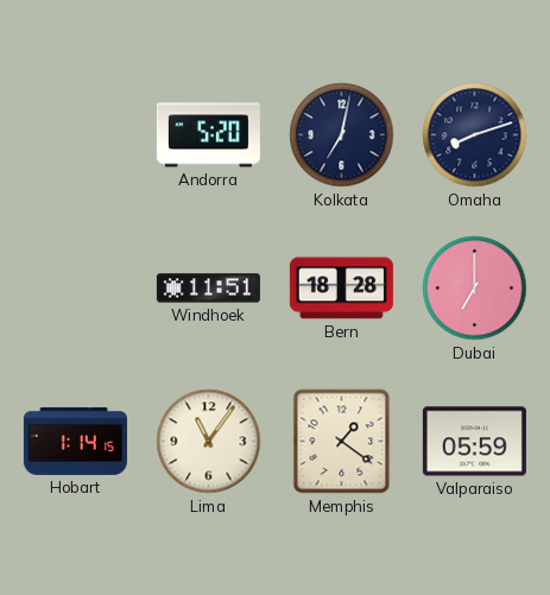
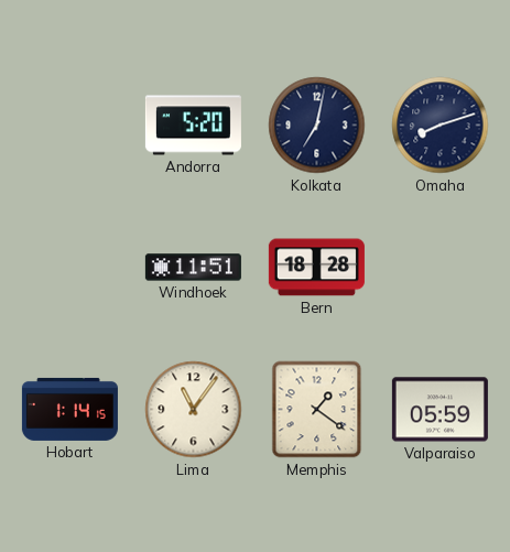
Dubai: 7:00 -> none
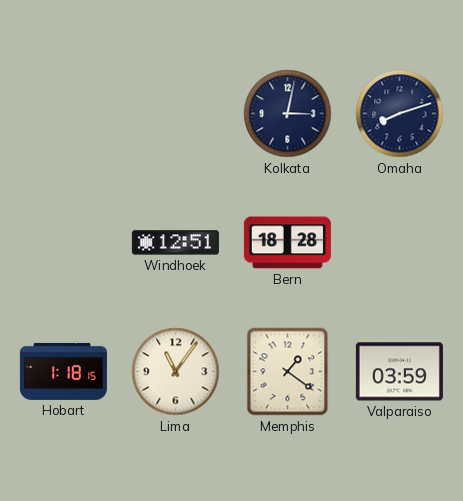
Andorra: 5:20 -> none
Kolkata: 7:02 -> 3:02
Windhoek: 11:51 -> 12:51
Hobart: 1:14 -> 1:18
Valparaiso: 05:59 -> 03:59
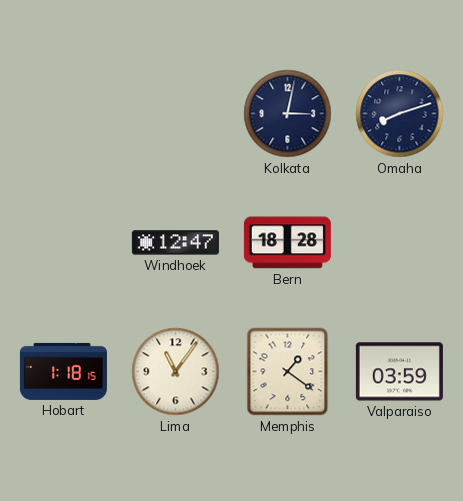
Windhoek: 12:51 -> 12:47
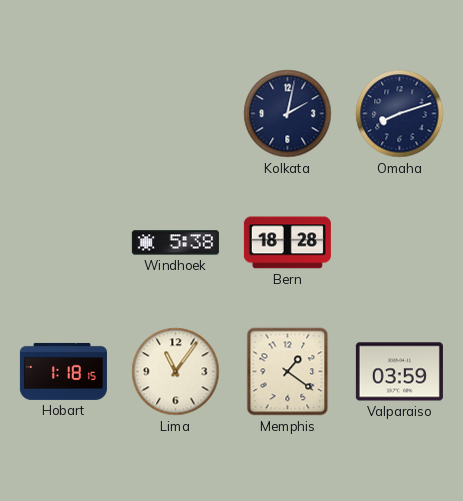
Kolkata: 3:02 -> 2:02
Windhoek: 12:47 -> 5:38
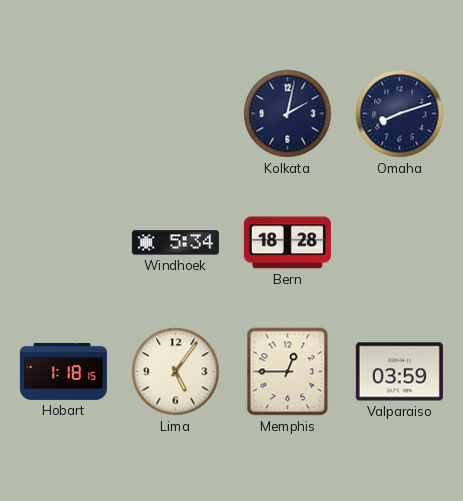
Windhoek: 5:38 -> 5:34
Lima: 11:06 -> 5:06
Memphis: 1:21 -> 12:45
